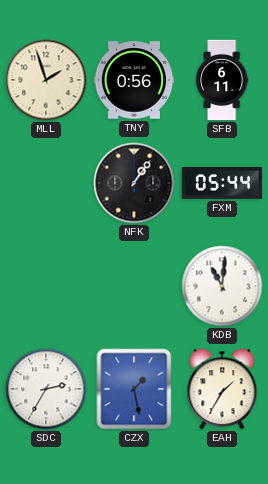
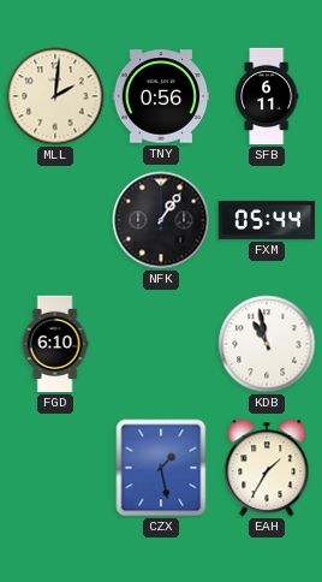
MLL: 1:57 -> 2:01
FGD: none -> 6:10
KDB: 11:01 -> 10:58
SDC: 2:35 -> none
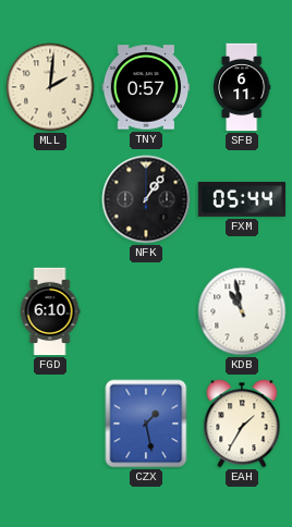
TNY: 0:56 -> 0:57
